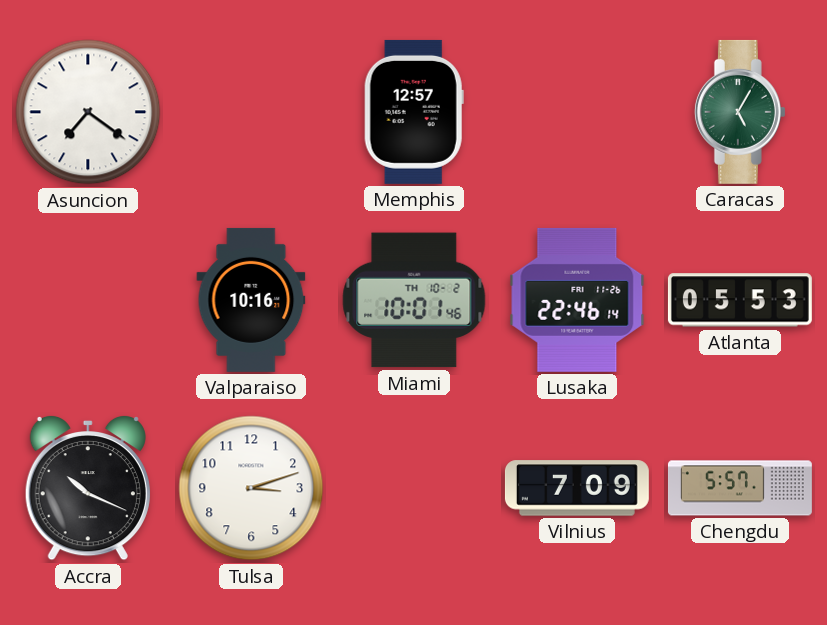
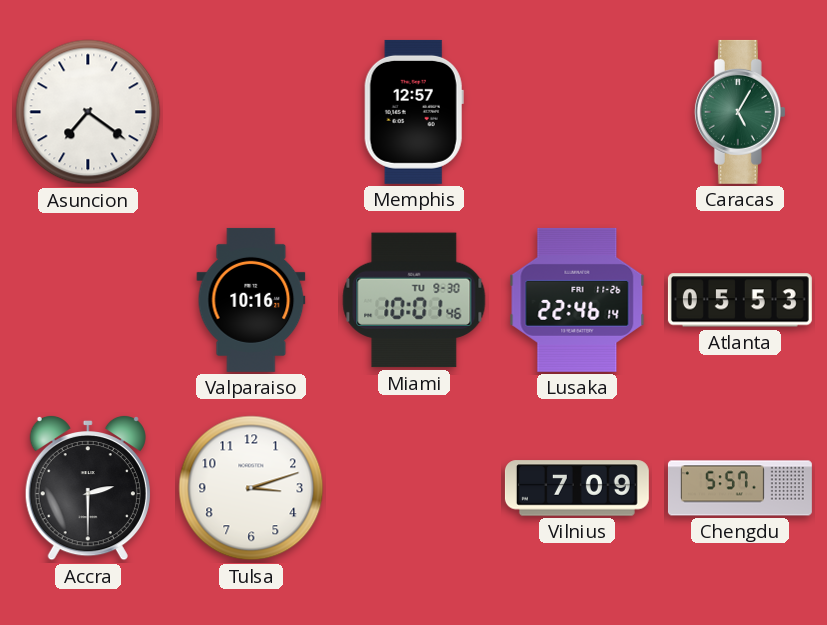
Miami date: TH 10-2 -> TU 9-30
Accra: 10:19 -> 2:30
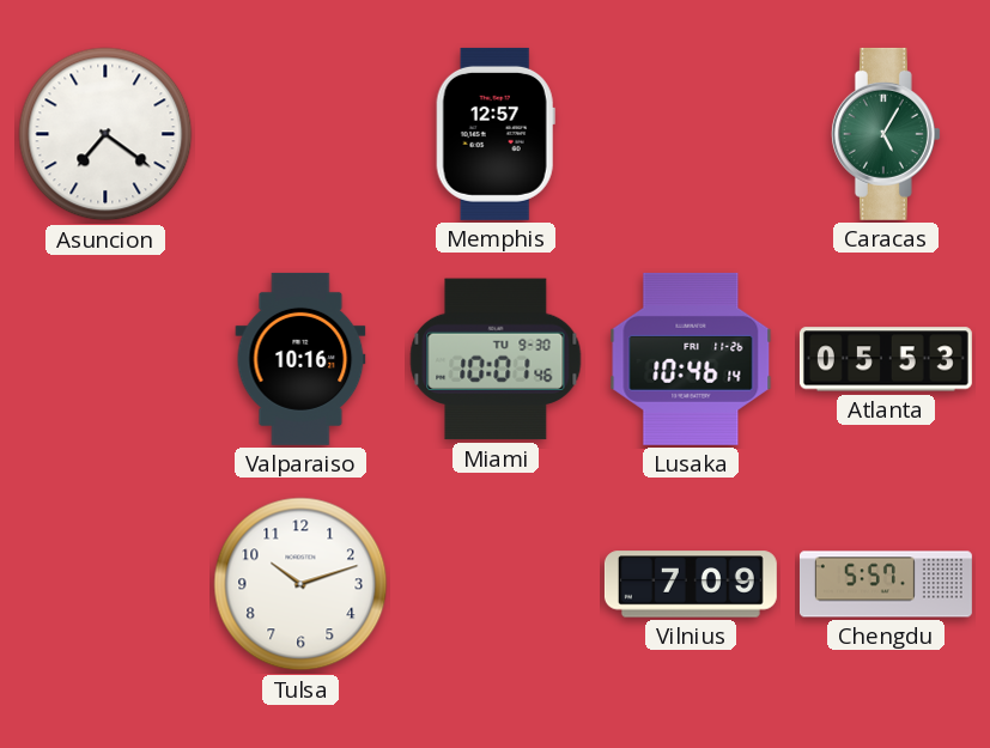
Lusaka: 22:46 -> 10:46
Accra: 2:30 -> none
Tulsa: 3:12 -> 10:12
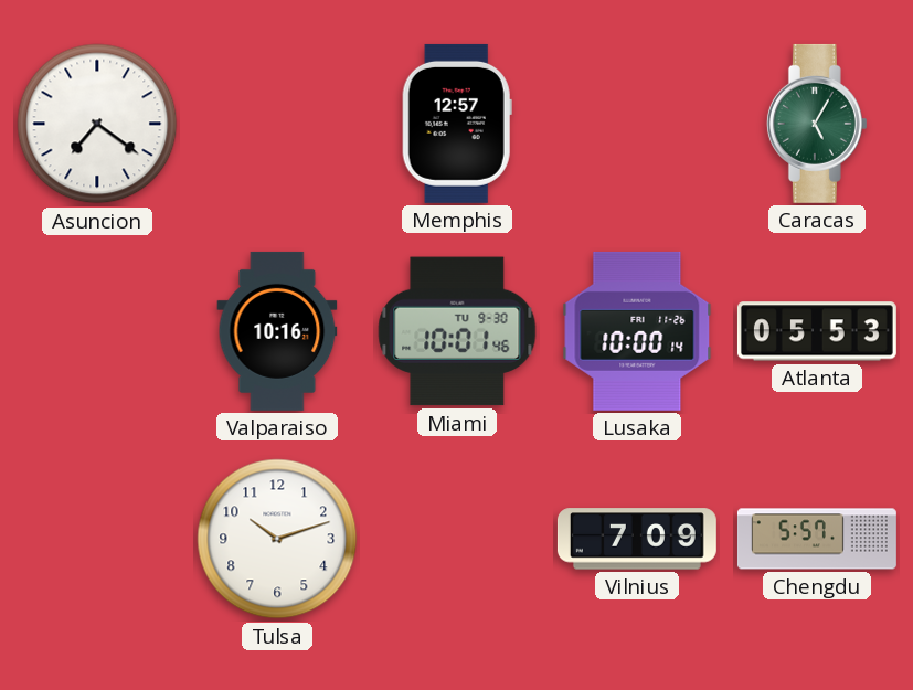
Lusaka: 10:46 -> 10:00
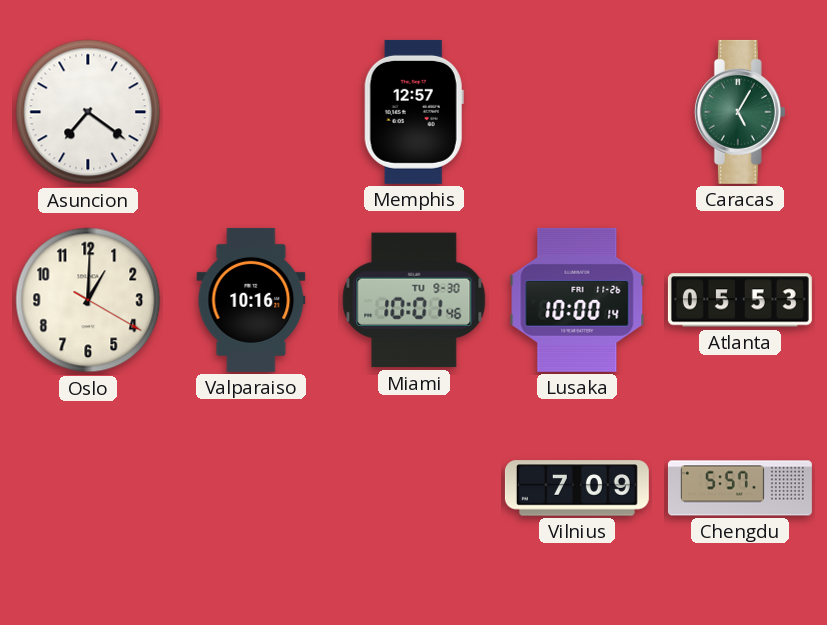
Oslo: none -> 1:00
Tulsa: 10:12 -> none
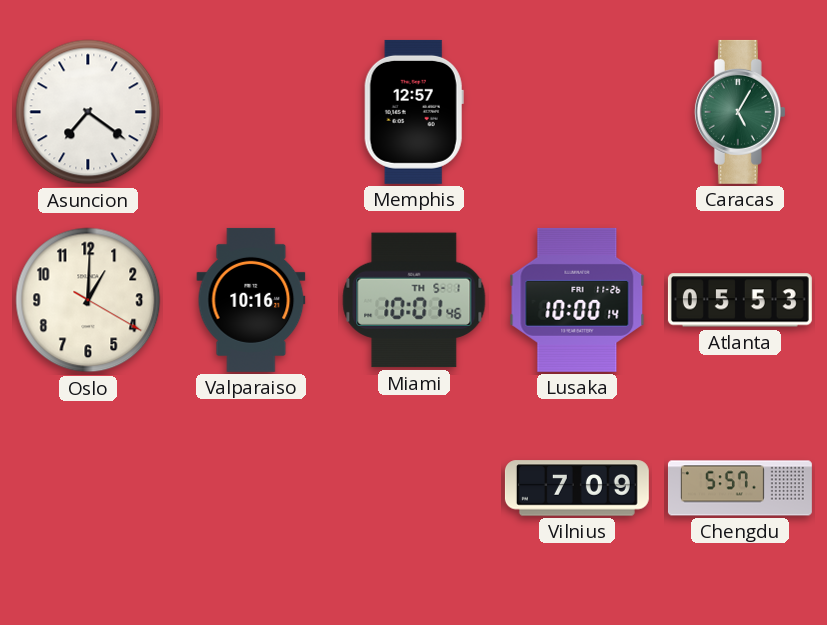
Miami date: TU 9-30 -> TH 5-1
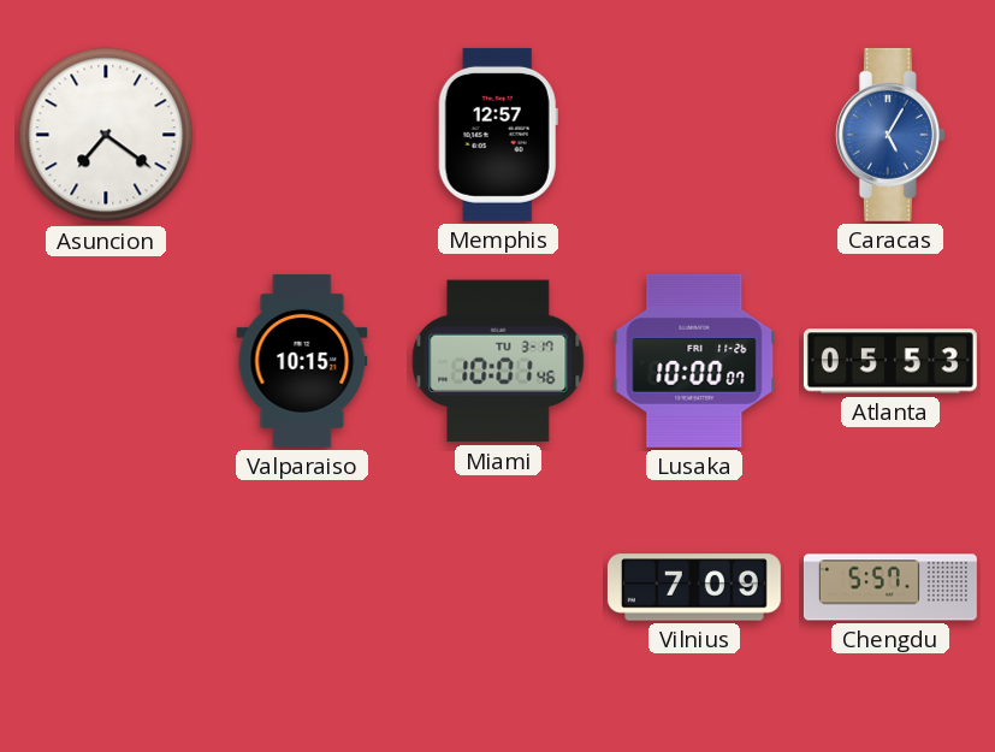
Caracas dial: green -> blue
Oslo: 1:00 -> none
Valparaiso: 10:16 -> 10:15
Miami date: TH 5-1 -> TU 3-17
Lusaka: 10:00:14 -> 10:00:07
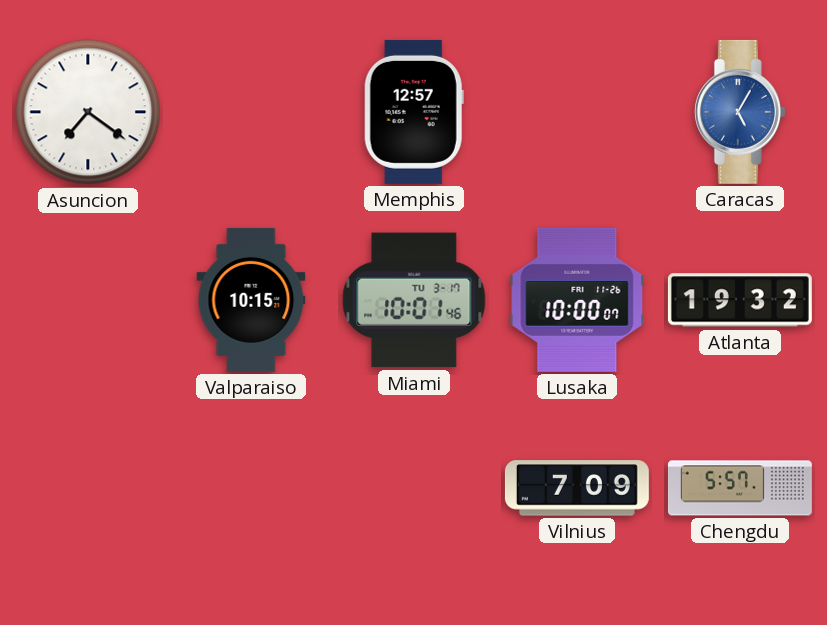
Atlanta: 05:53 -> 19:32
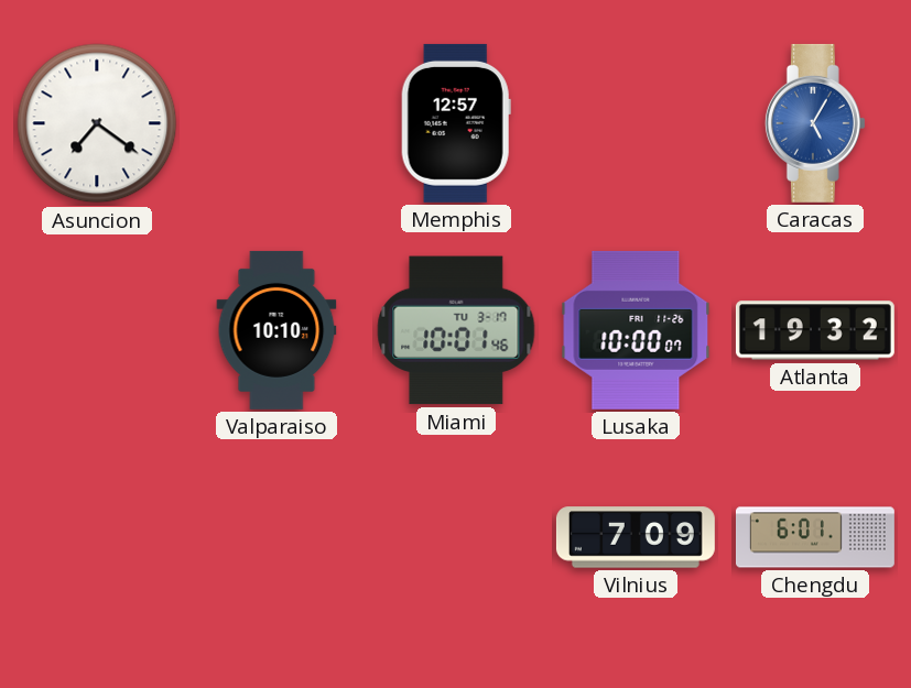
Valparaiso: 10:15 -> 10:10
Chengdu: 5:57 -> 6:01
